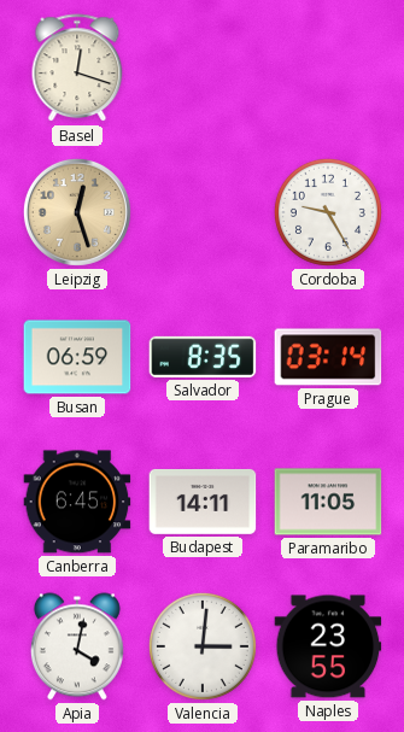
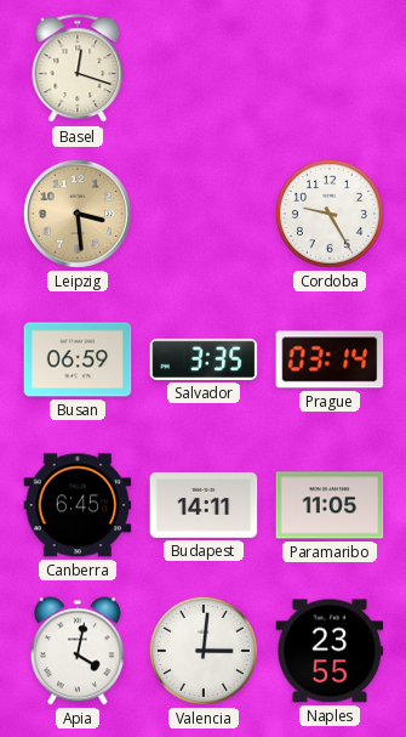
Leipzig: 12:27 -> 3:29
Salvador: 8:35 -> 3:35
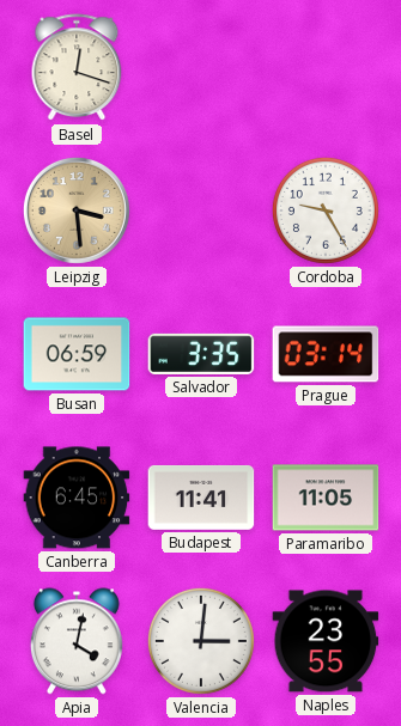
Budapest: 14:11 -> 11:41
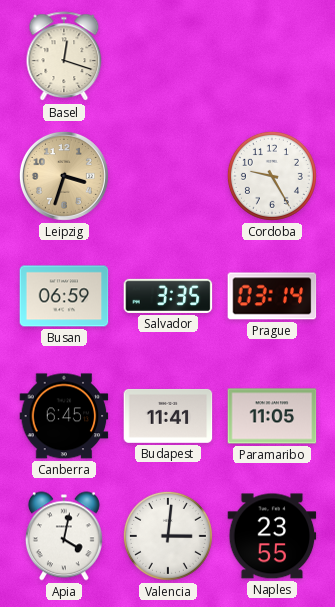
Leipzig: 3:29 -> 3:33
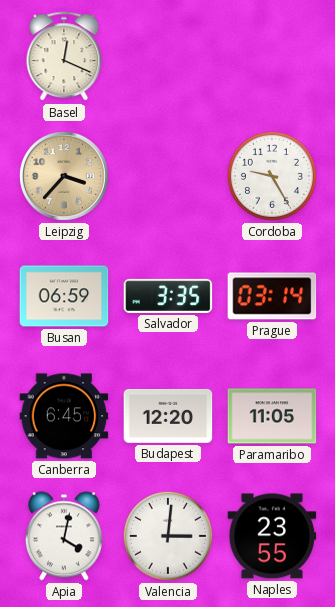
Basel: 12:18 -> 12:19
Leipzig: 3:33 -> 3:37
Budapest: 11:41 -> 12:20
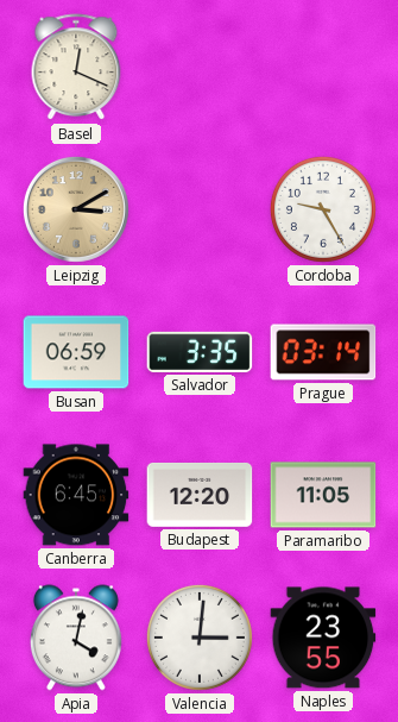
Leipzig: 3:37 -> 3:10
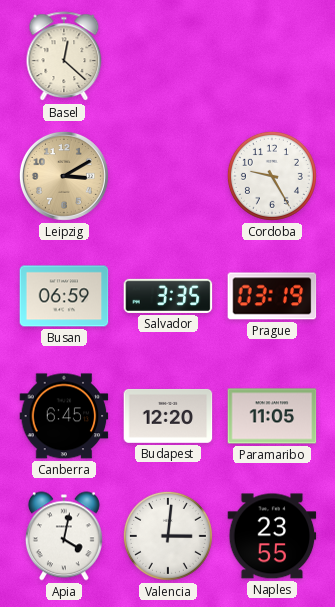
Basel: 12:19 -> 12:22
Prague: 03:14 -> 03:19
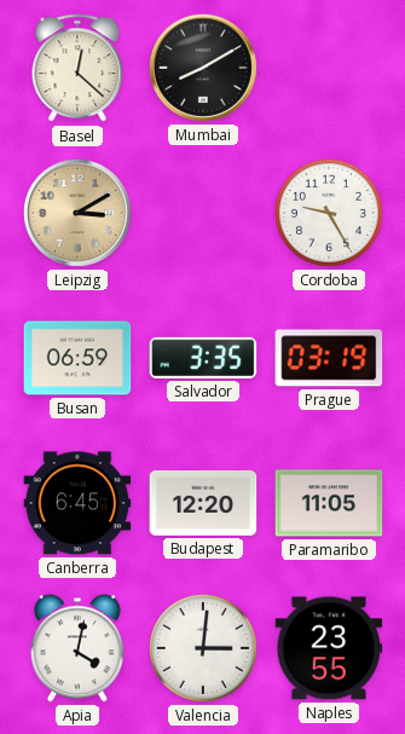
Mumbai: none -> 8:10
